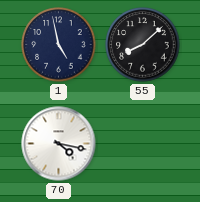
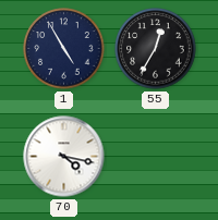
1: 4:58 -> 4:55
55: 8:08 -> 12:35
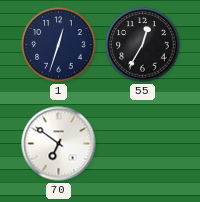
1: 4:55 -> 12:33
70: 4:17 -> 6:51
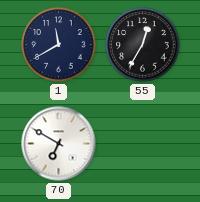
1: 12:33 -> 11:40
70: 6:51 -> 6:50
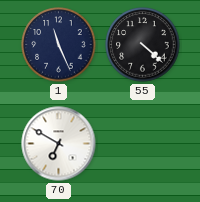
1: 11:40 -> 11:26
55: 12:35 -> 4:22
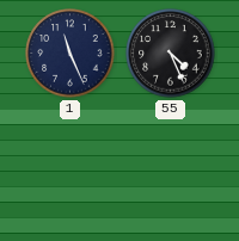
55: 4:22 -> 4:26
70: 6:50 -> none
